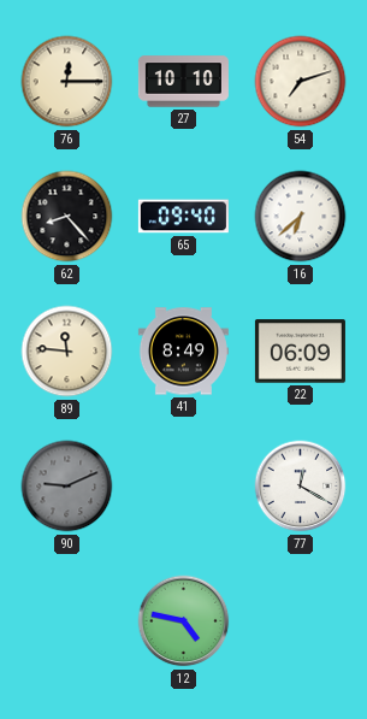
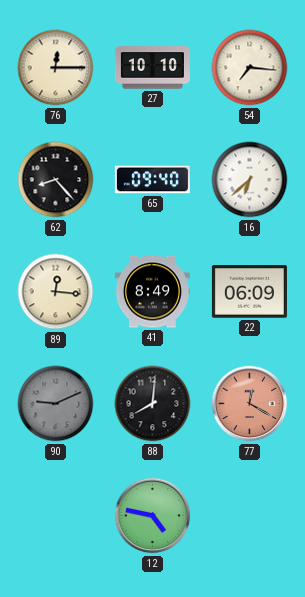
54: 7:12 -> 7:16
89: 11:46 -> 12:16
88: none -> 8:01
77 dial: white -> salmon
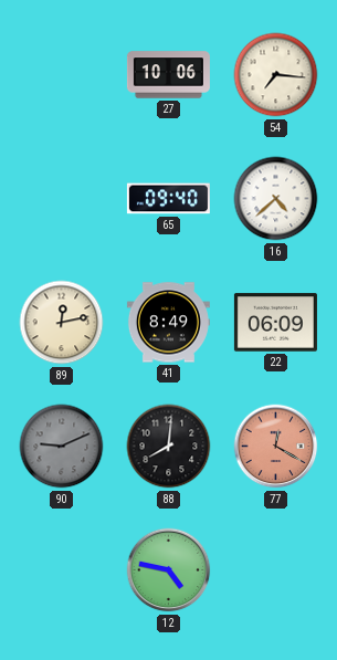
76: 12:15 -> none
27: 10:10 -> 10:06
62: 8:23 -> none
16: 6:38 -> 4:38
89: 12:16 -> 12:13
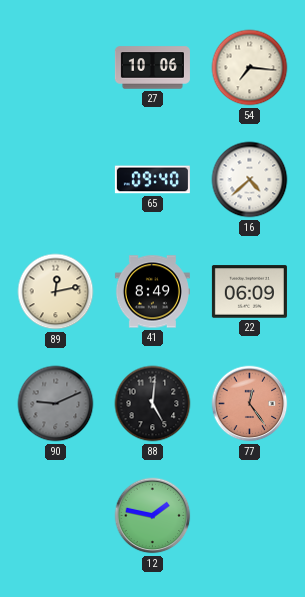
88: 8:01 -> 5:01
77: 12:20 -> 12:24
12: 4:47 -> 1:47
